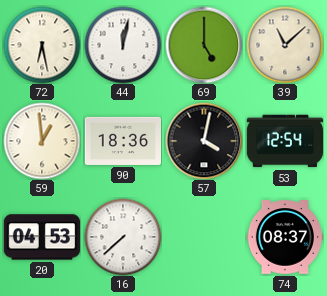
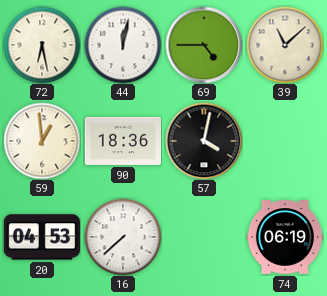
69: 5:00 -> 4:45
53: 12:54 -> none
74: 08:37 -> 06:19
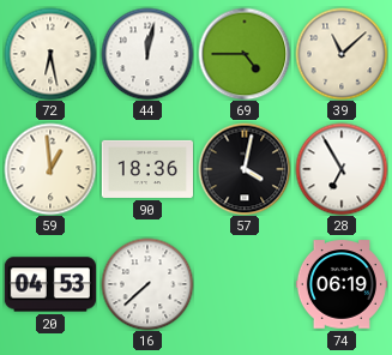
28: none -> 6:55
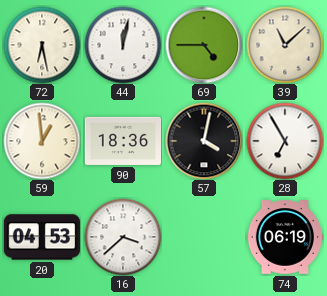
16: 7:38 -> 3:38
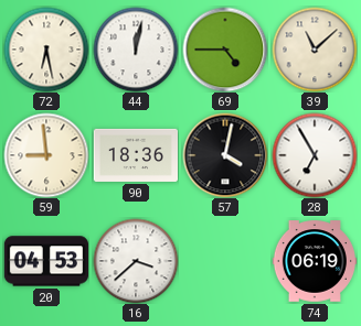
59: 12:59 -> 8:59
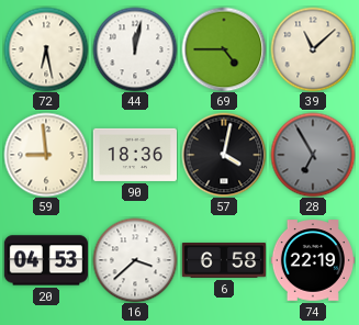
28 dial: white -> grey
6: none -> 6:58
74: 06:19 -> 22:19
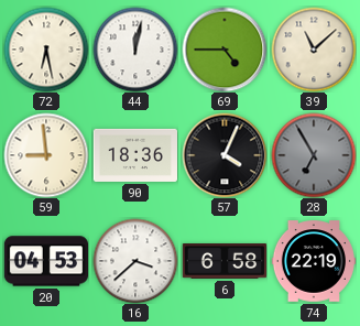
57: 4:02 -> 4:04
